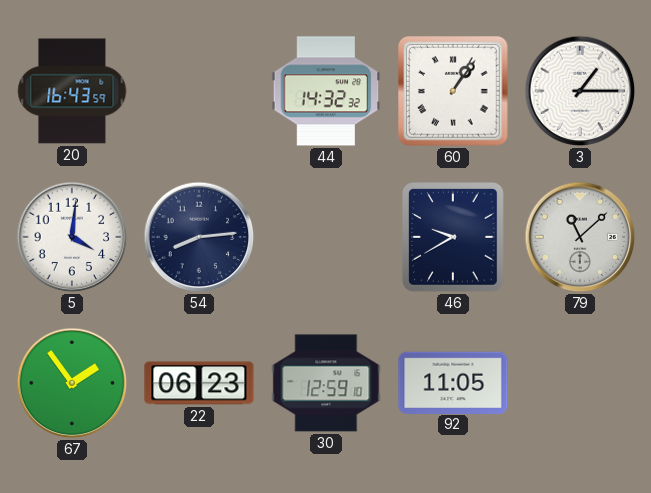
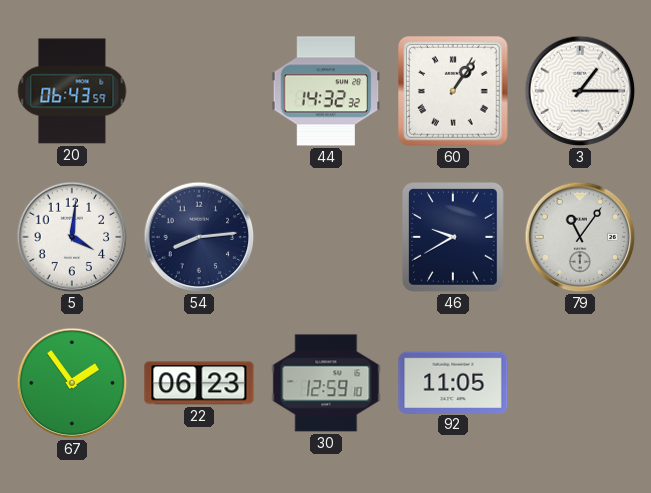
20: 16:43 -> 06:43
79: 11:08 -> 11:06
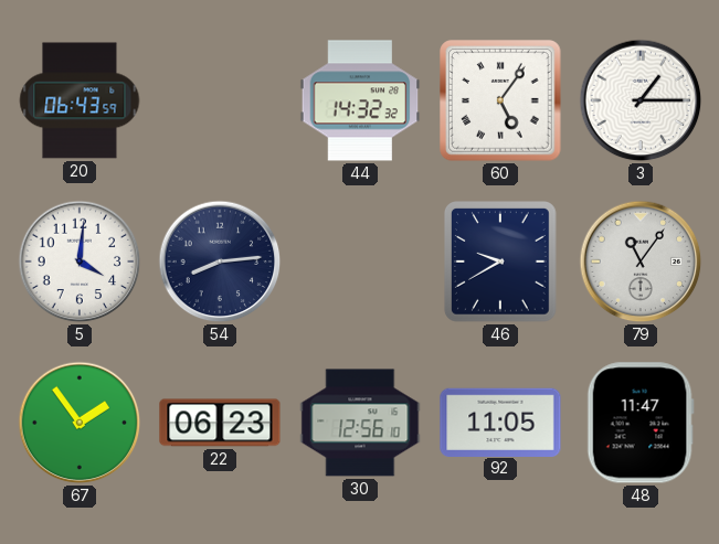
60: 1:06 -> 5:06
30: 12:59 -> 12:56
48: none -> 11:47
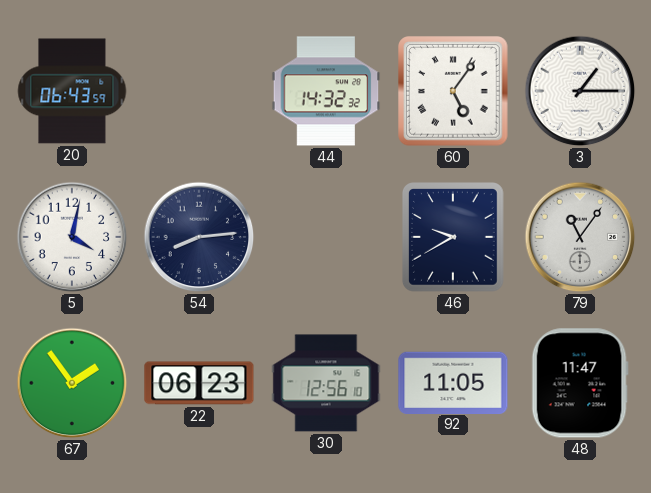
5: 4:01 -> 4:02
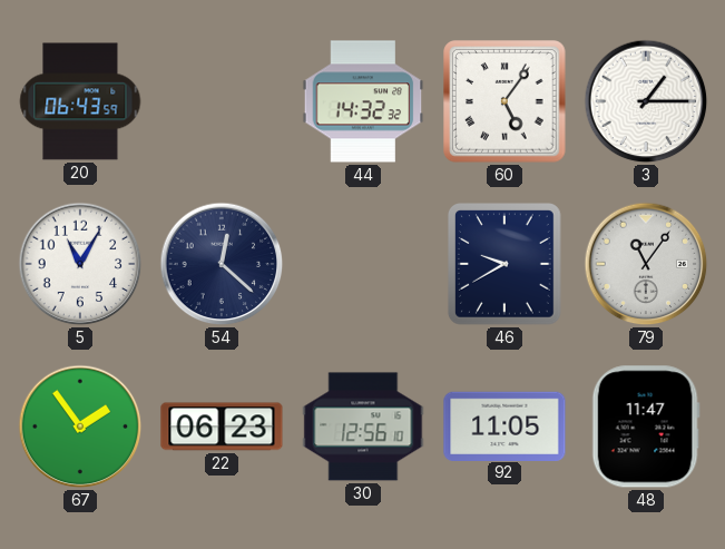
5: 4:02 -> 11:05
54: 8:14 -> 12:22
